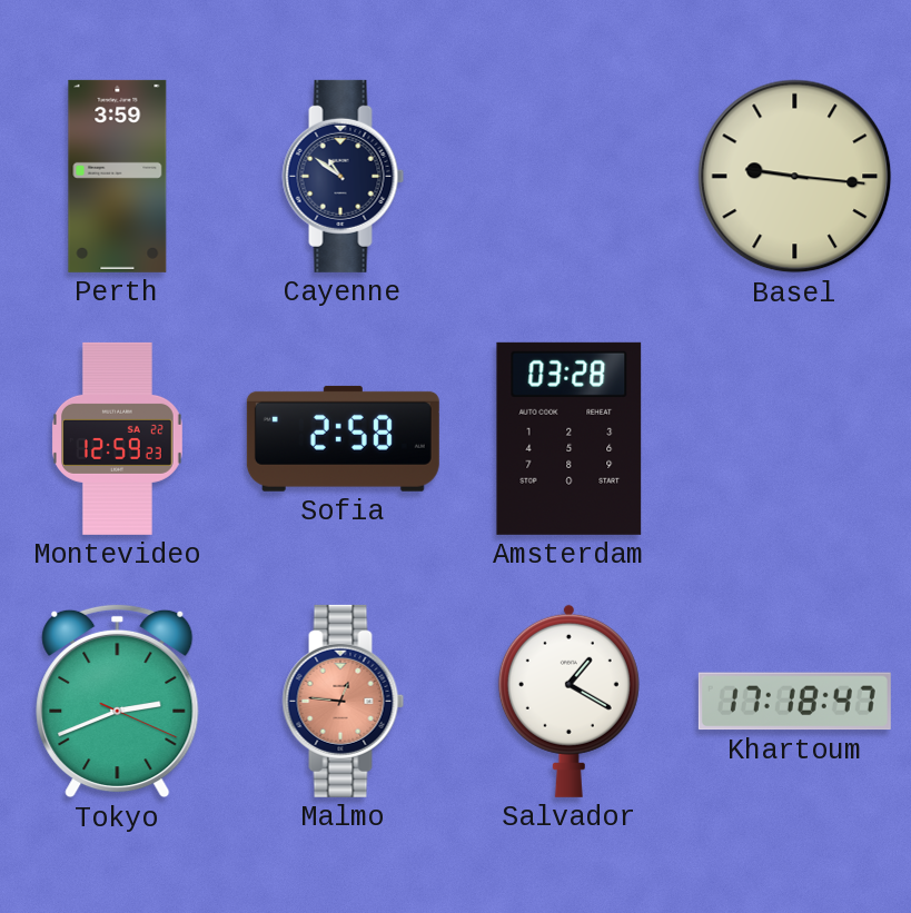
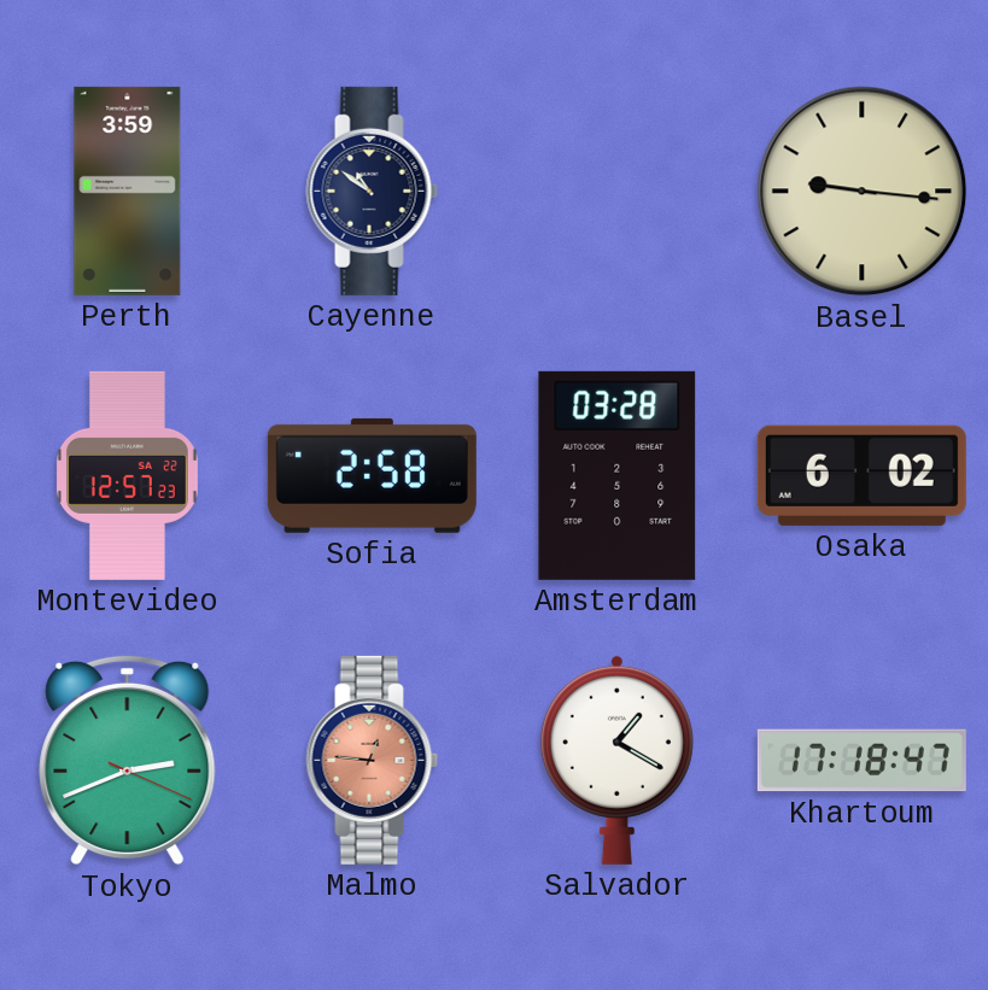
Montevideo: 12:59 -> 12:57
Osaka: none -> 6:02
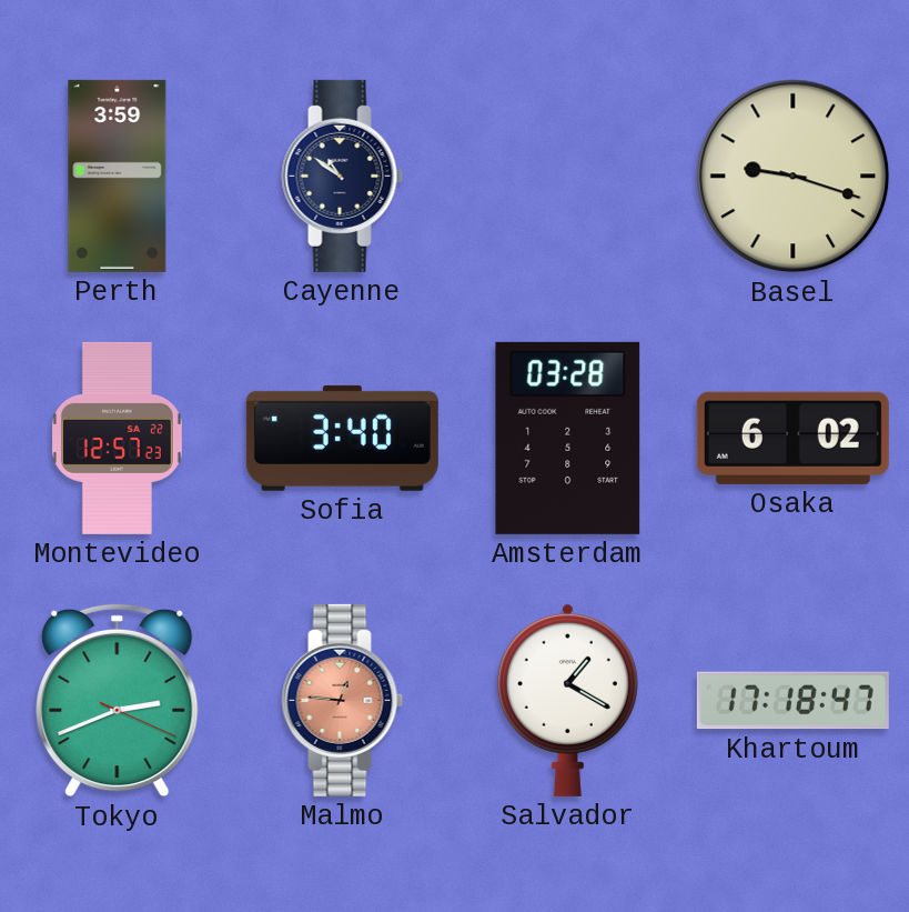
Basel: 9:16 -> 9:18
Sofia: 2:58 -> 3:40
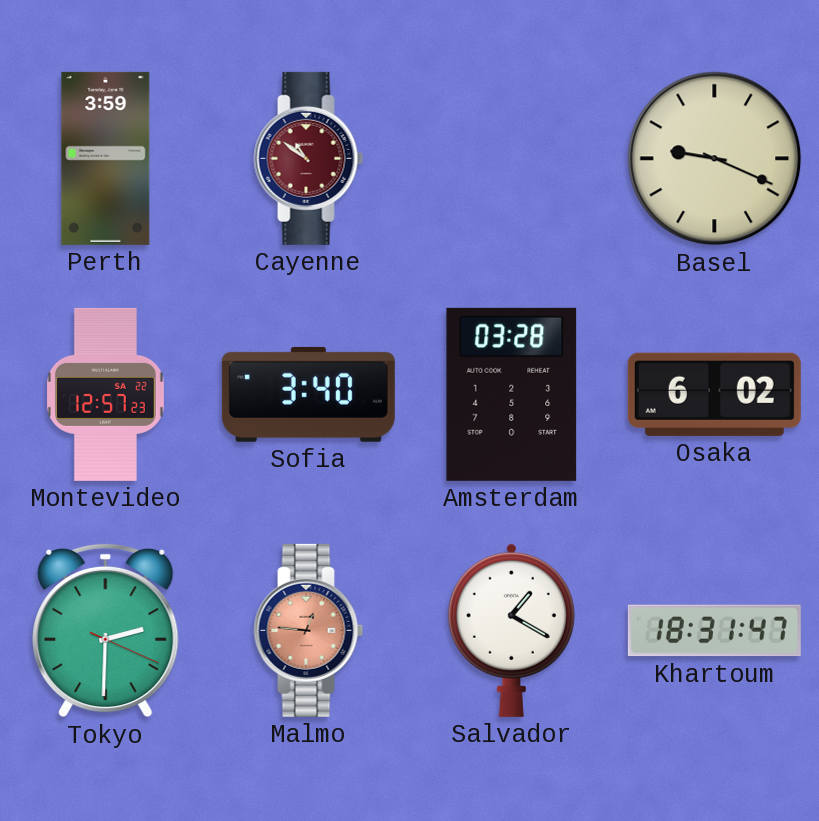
Cayenne dial: navy -> burgundy
Basel: 9:18 -> 9:19
Tokyo: 2:41 -> 2:30
Khartoum: 17:18 -> 18:31
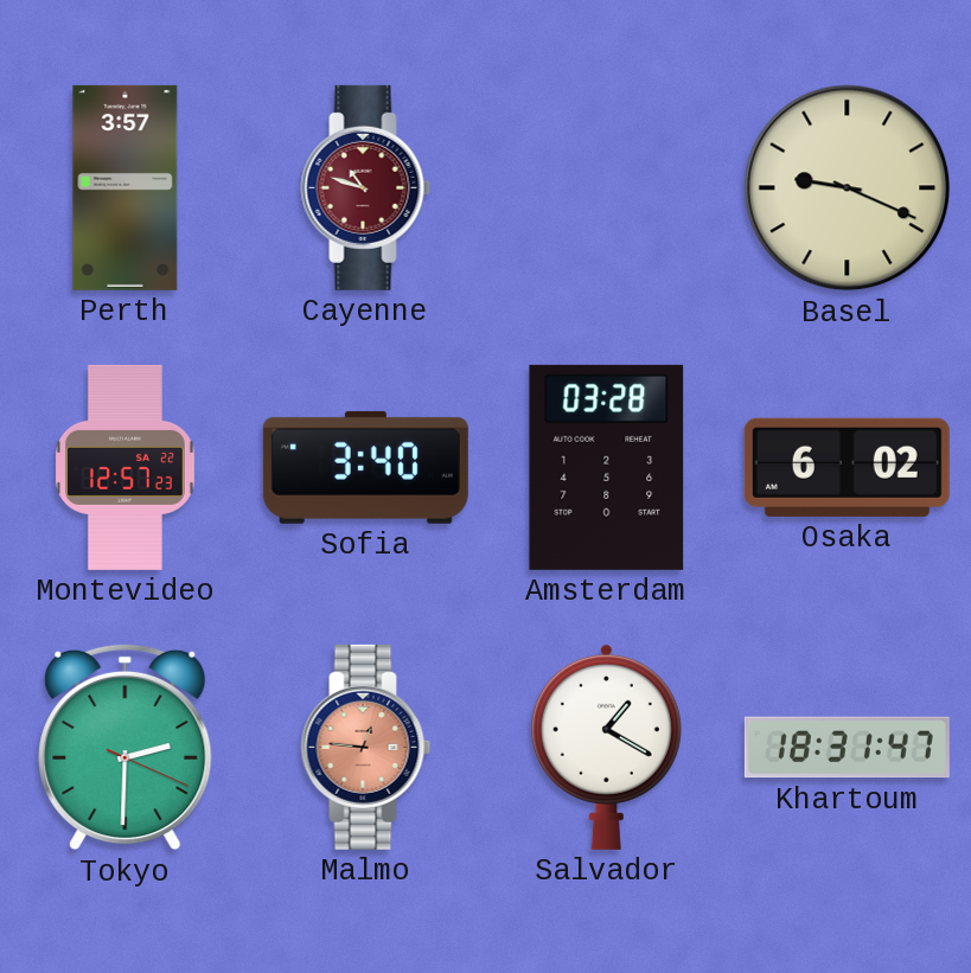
Perth: 3:59 -> 3:57
Cayenne: 10:51 -> 10:48
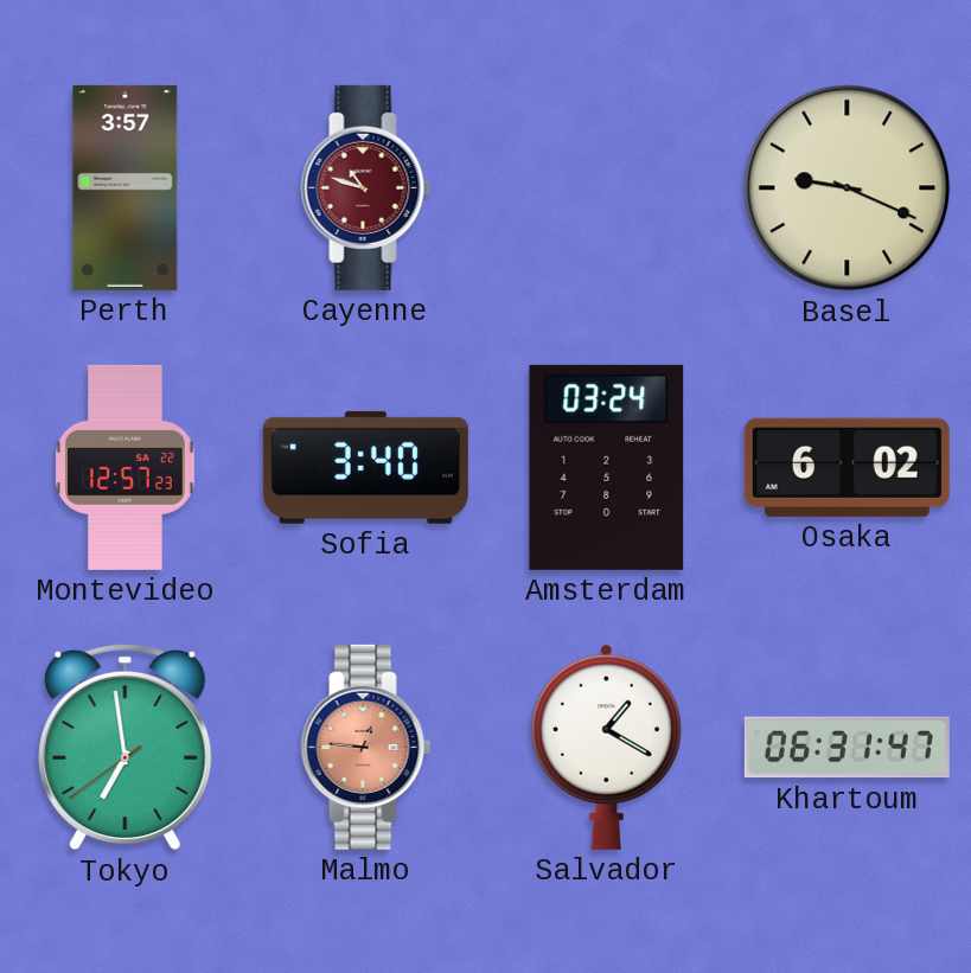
Amsterdam: 03:28 -> 03:24
Tokyo: 2:30 -> 6:58
Khartoum: 18:31 -> 06:31
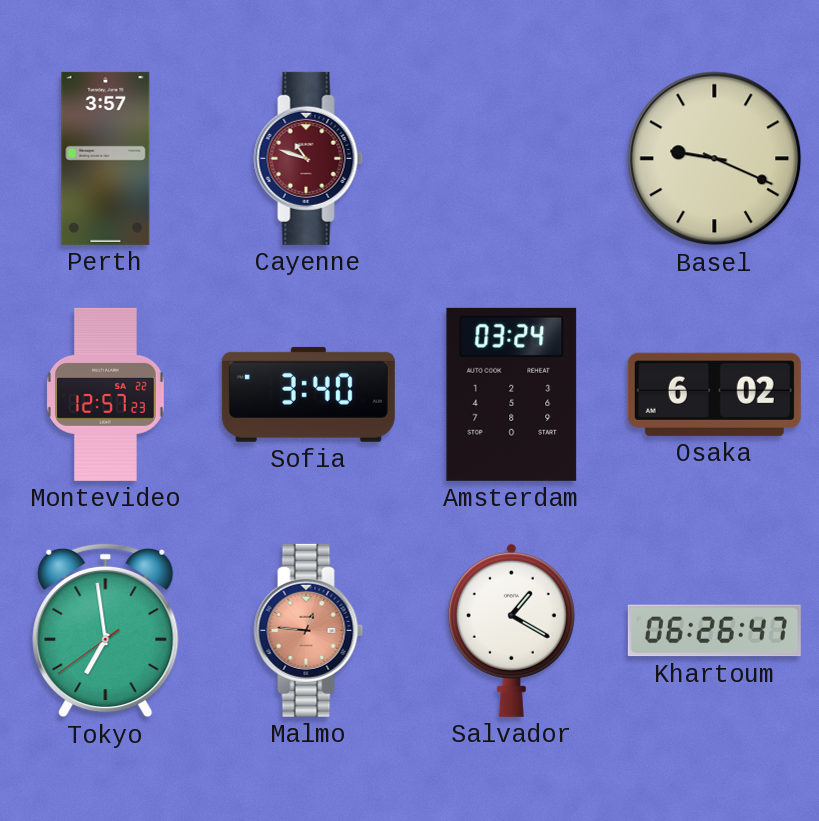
Khartoum: 06:31 -> 06:26
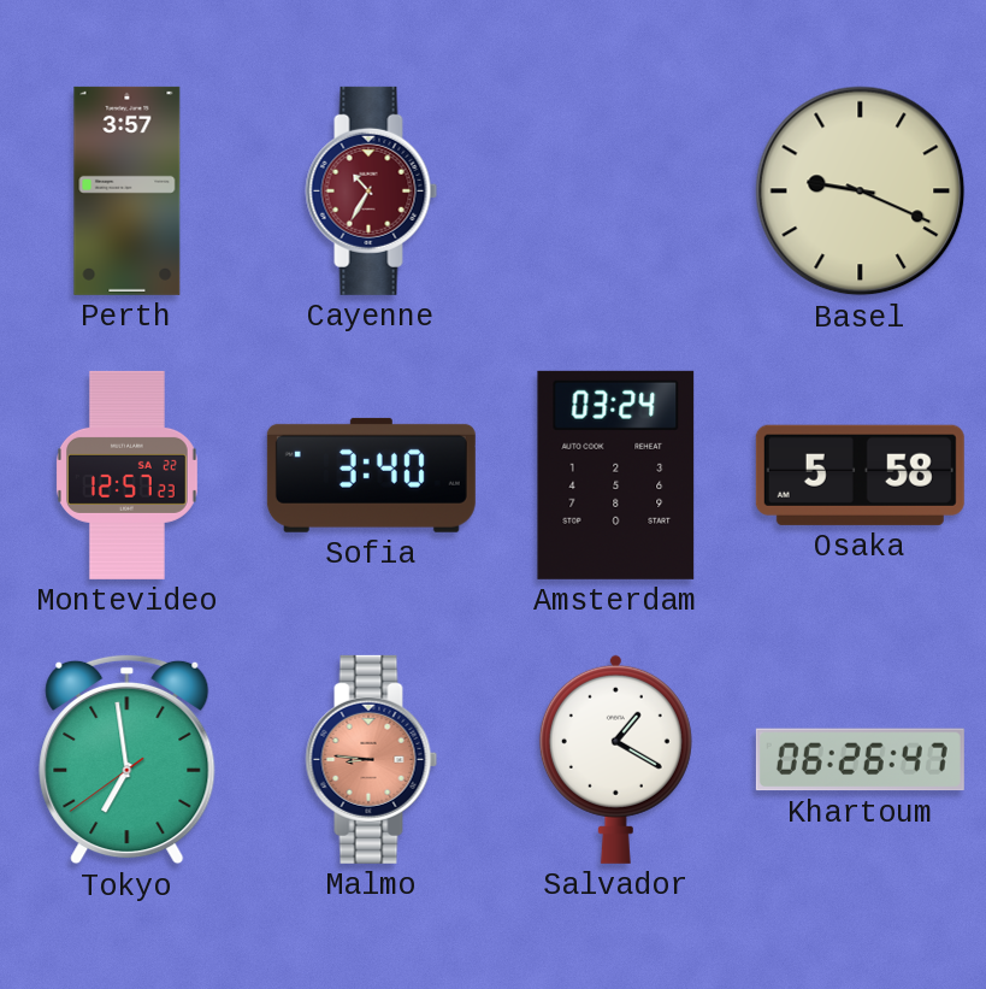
Cayenne: 10:48 -> 10:35
Osaka: 6:02 -> 5:58
Malmo: 12:46 -> 8:46
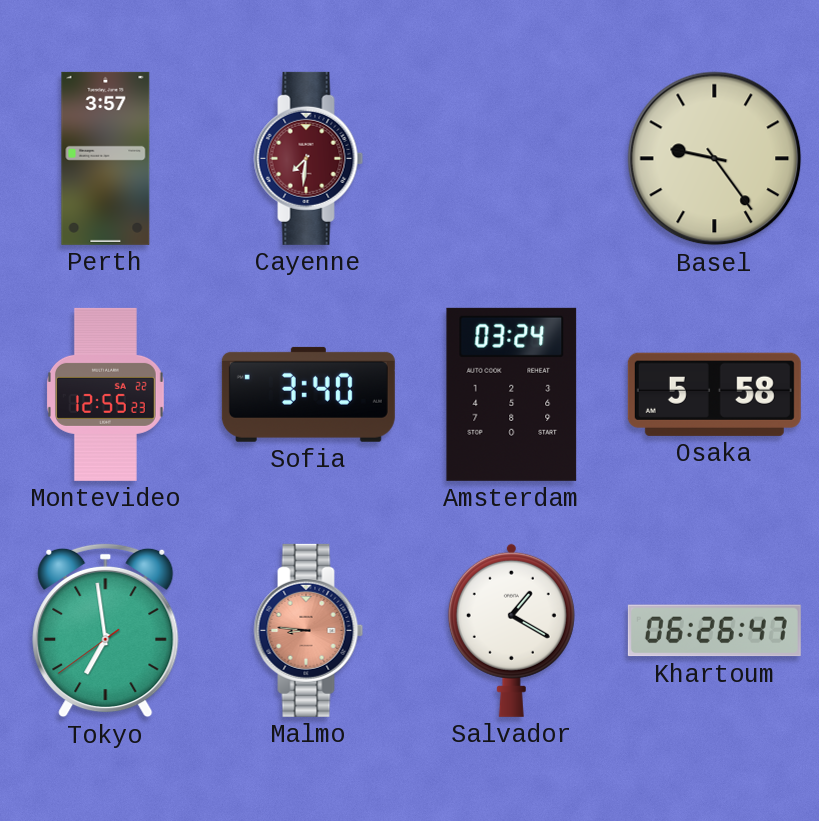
Cayenne: 10:35 -> 7:31
Basel: 9:19 -> 9:24
Montevideo: 12:57 -> 12:55
